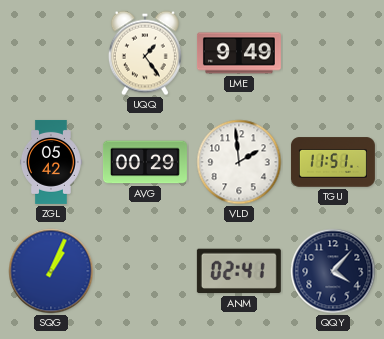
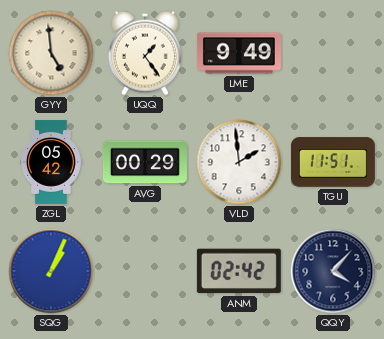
GYY: none -> 4:59
ANM: 02:41 -> 02:42
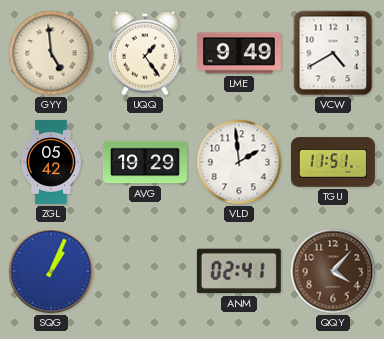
VCW: none -> 4:40
AVG: 00:29 -> 19:29
ANM: 02:42 -> 02:41
QQY dial: navy -> brown
